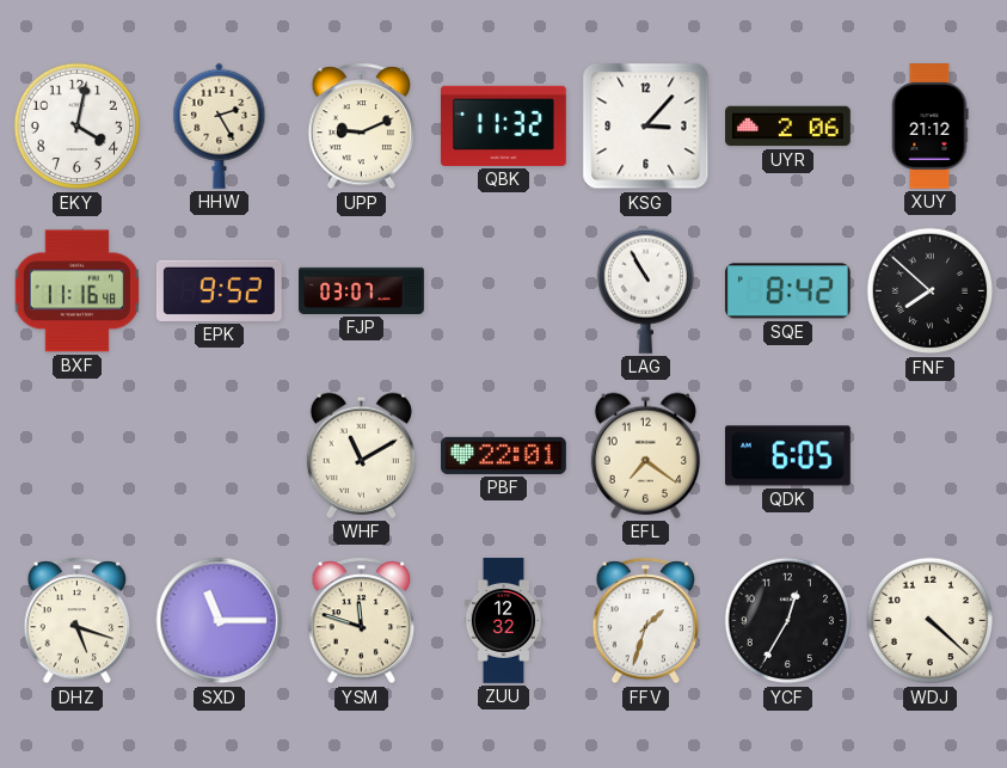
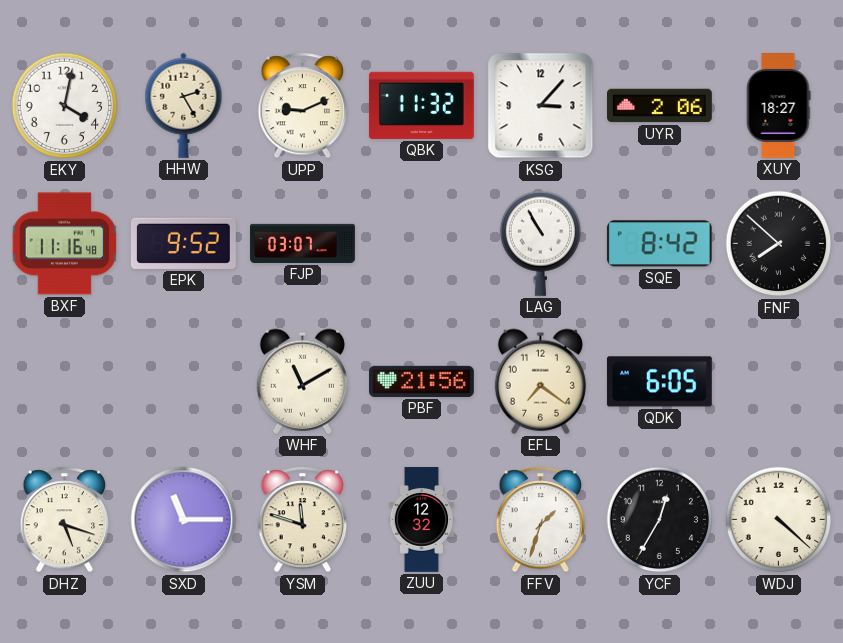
XUY: 21:12 -> 18:27
PBF: 22:01 -> 21:56
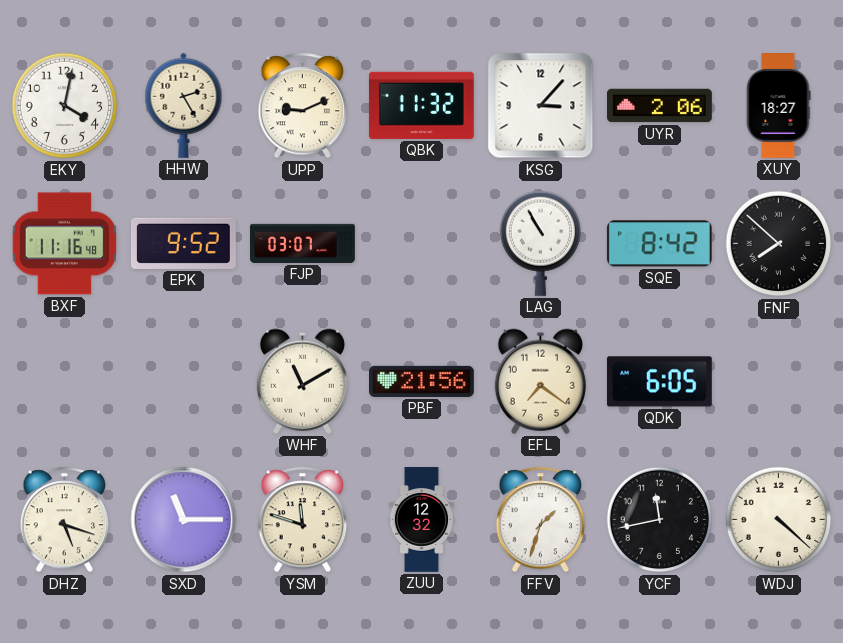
YCF: 12:35 -> 11:43
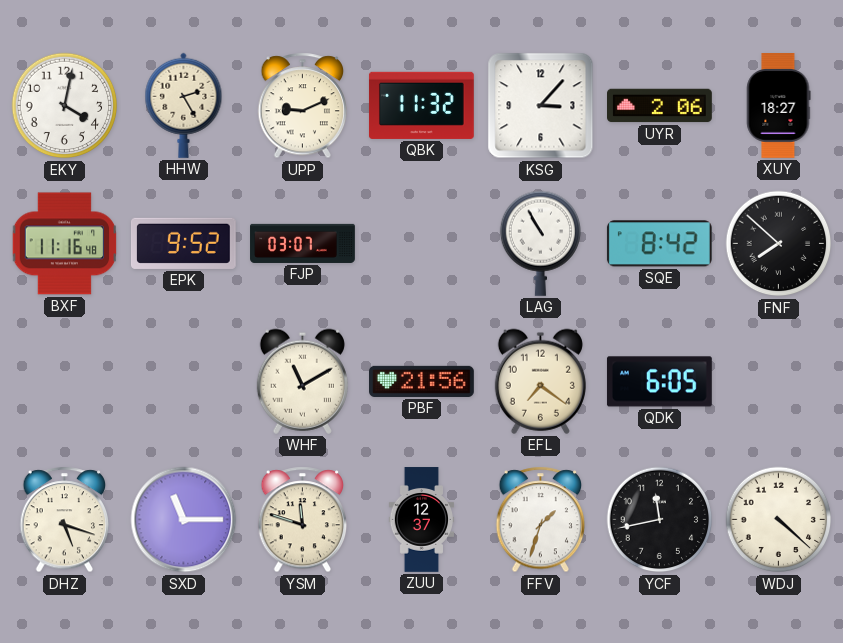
ZUU: 12:32 -> 12:37
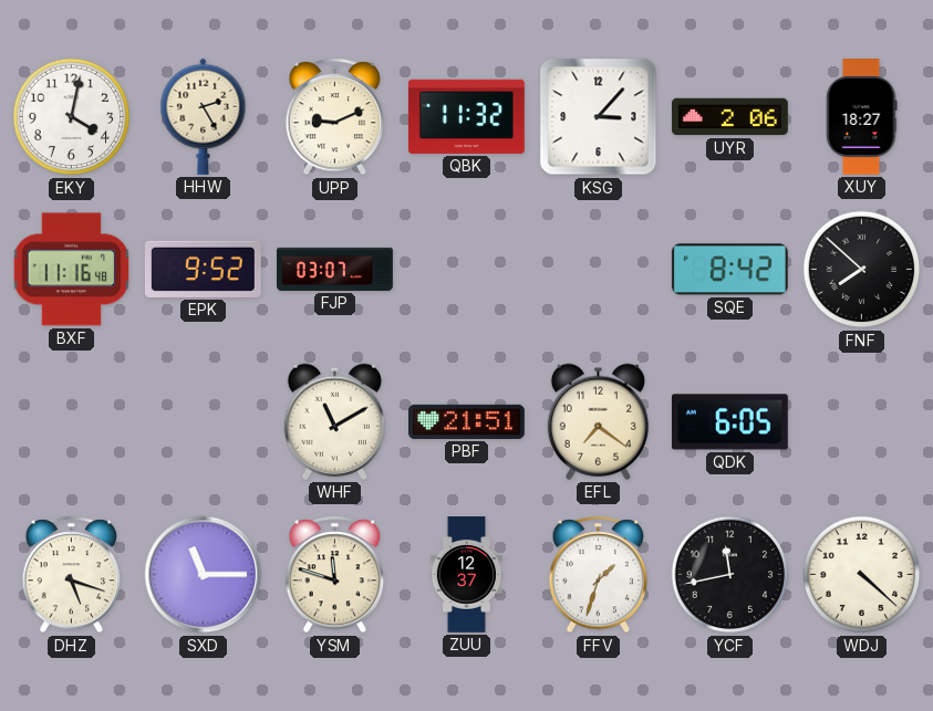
LAG: 10:55 -> none
PBF: 21:56 -> 21:51
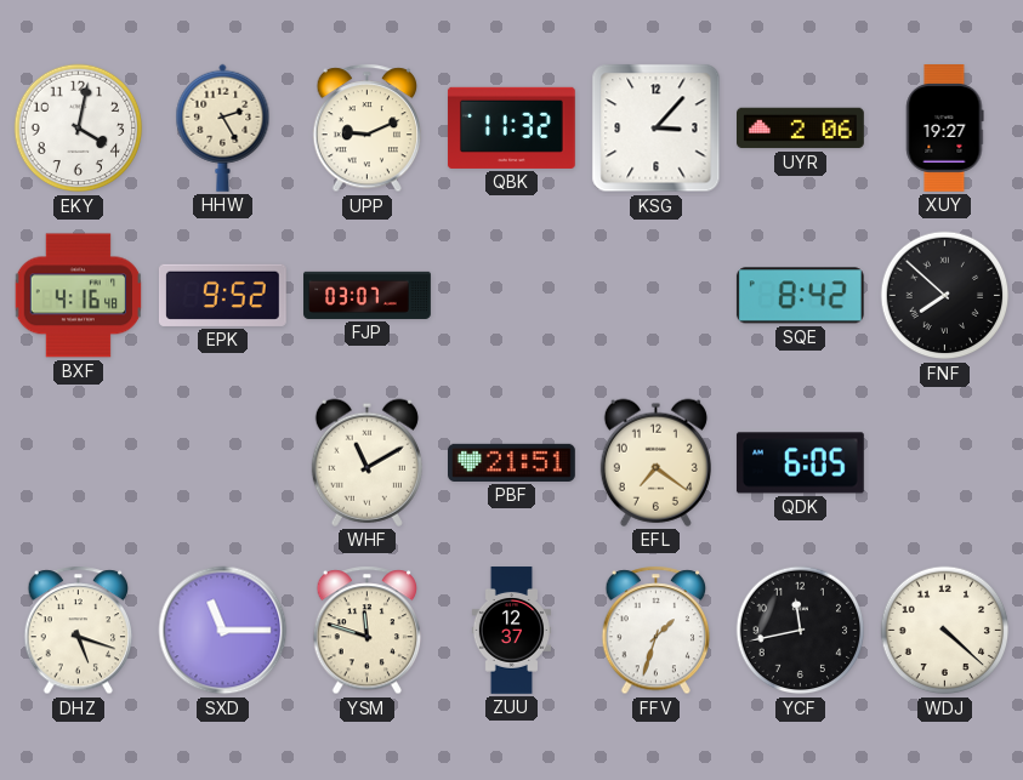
XUY: 18:27 -> 19:27
BXF: 11:16 -> 4:16
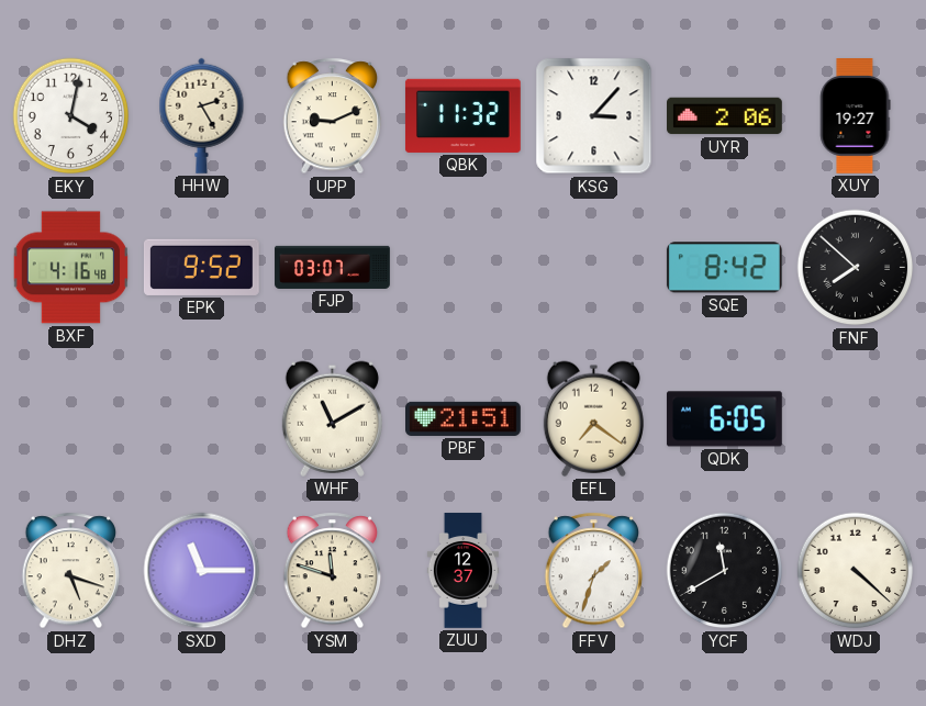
YCF: 11:43 -> 11:40
